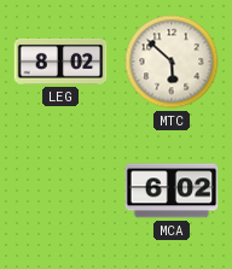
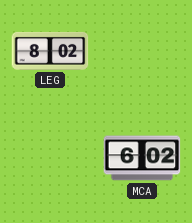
MTC: 5:52 -> none
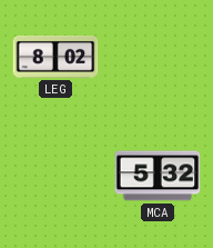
MCA: 6:02 -> 5:32
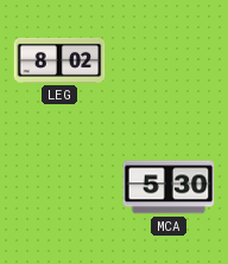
MCA: 5:32 -> 5:30
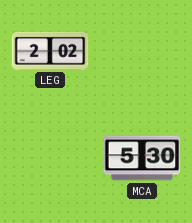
LEG: 8:02 -> 2:02
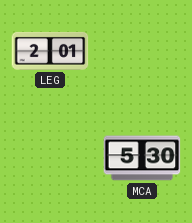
LEG: 2:02 -> 2:01
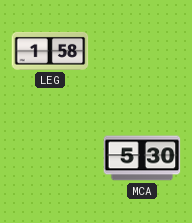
LEG: 2:01 -> 1:58
